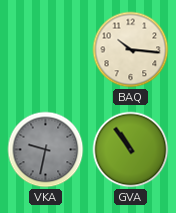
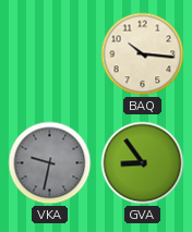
GVA: 10:54 -> 8:54
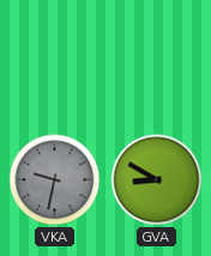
BAQ: 10:16 -> none
GVA: 8:54 -> 8:50
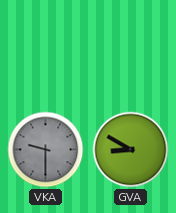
VKA: 9:32 -> 9:30
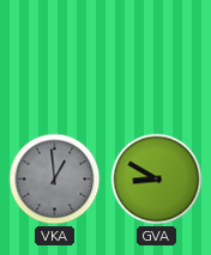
VKA: 9:30 -> 12:59
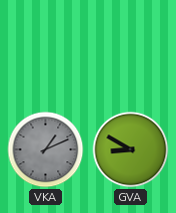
VKA: 12:59 -> 1:11
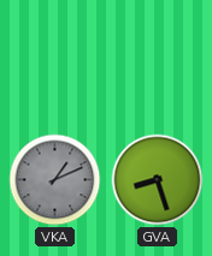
GVA: 8:50 -> 8:27
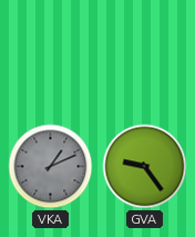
GVA: 8:27 -> 9:24
